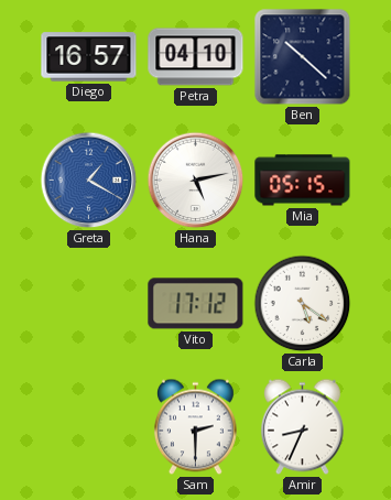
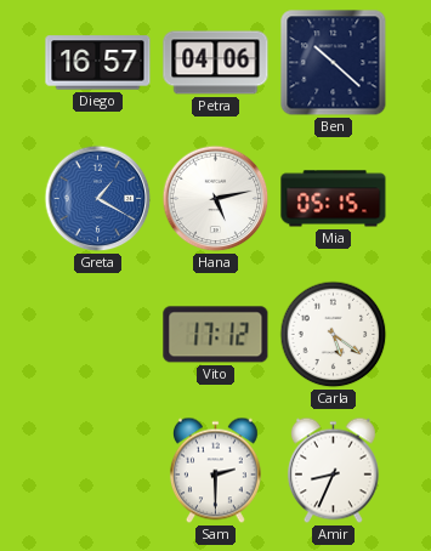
Petra: 04:10 -> 04:06
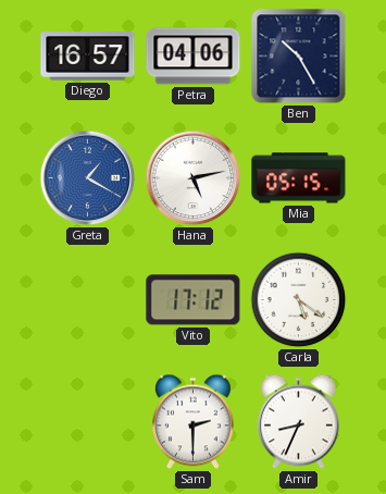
Ben: 10:22 -> 10:25
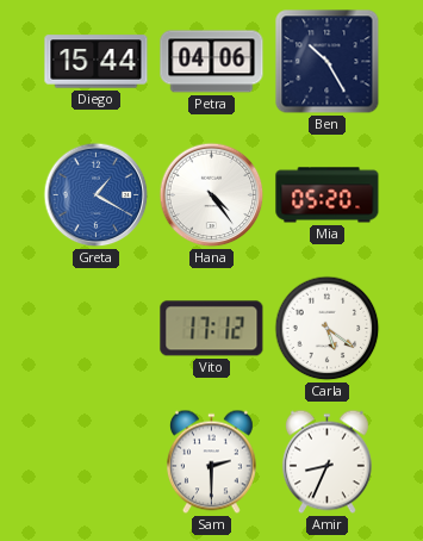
Diego: 16:57 -> 15:44
Hana: 5:13 -> 4:24
Mia: 05:15 -> 05:20
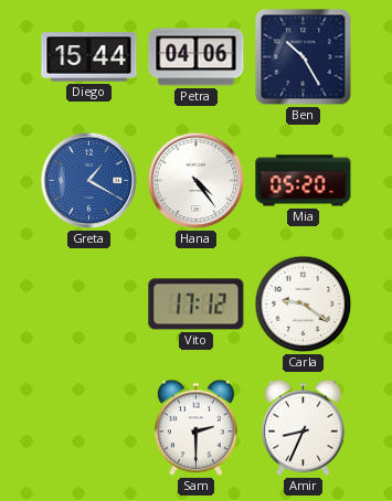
Carla: 5:21 -> 9:21
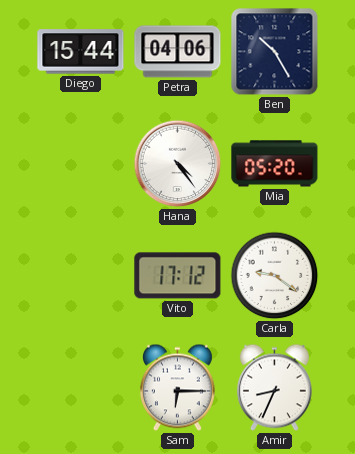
Greta: 1:20 -> none
Sam: 2:30 -> 6:15
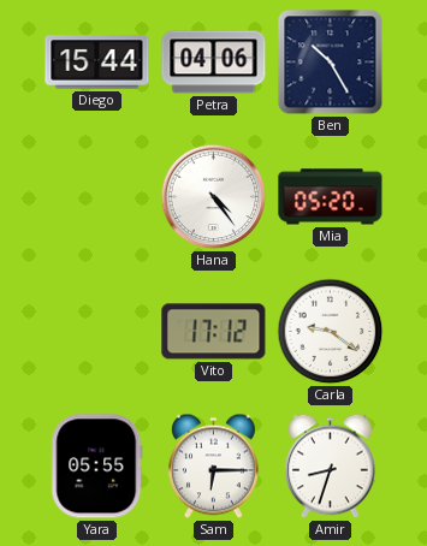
Yara: none -> 05:55
Amir: 8:34 -> 8:33
